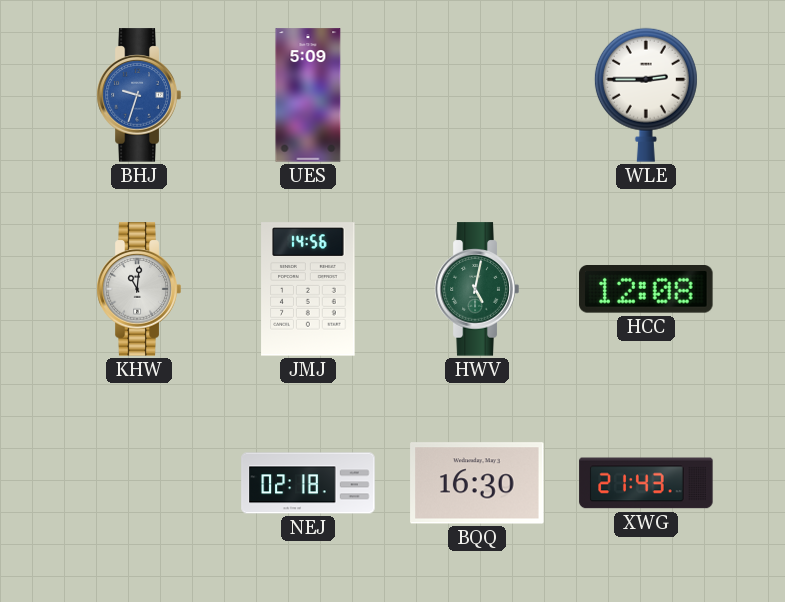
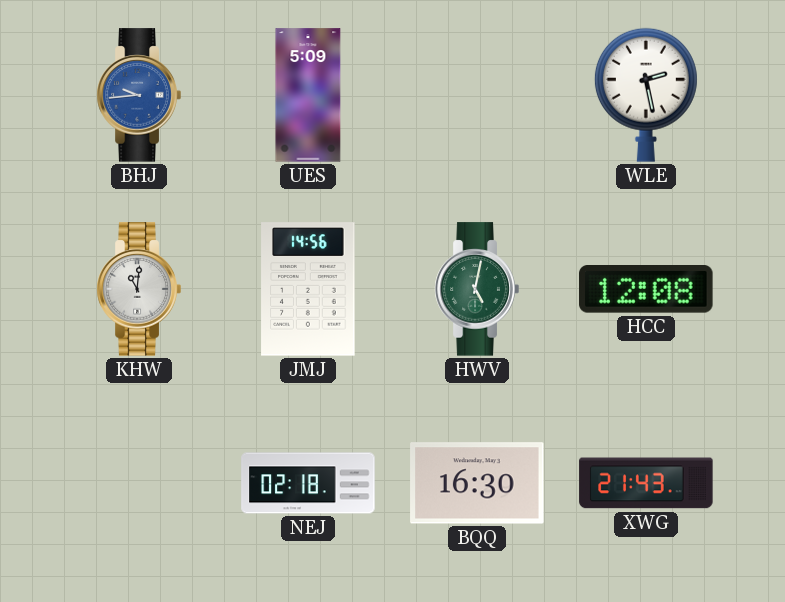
BHJ: 9:33 -> 9:44
WLE: 2:45 -> 2:28
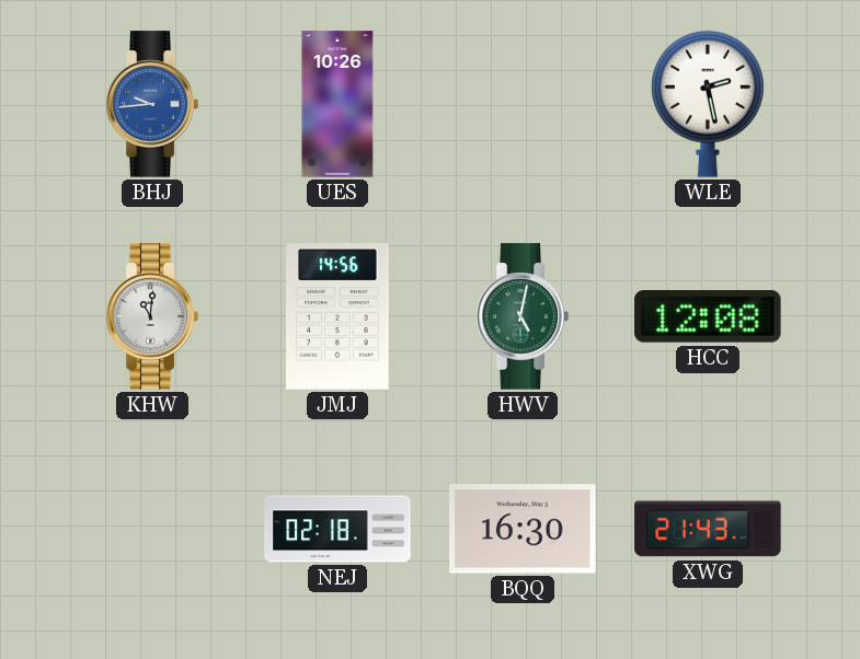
UES: 5:09 -> 10:26
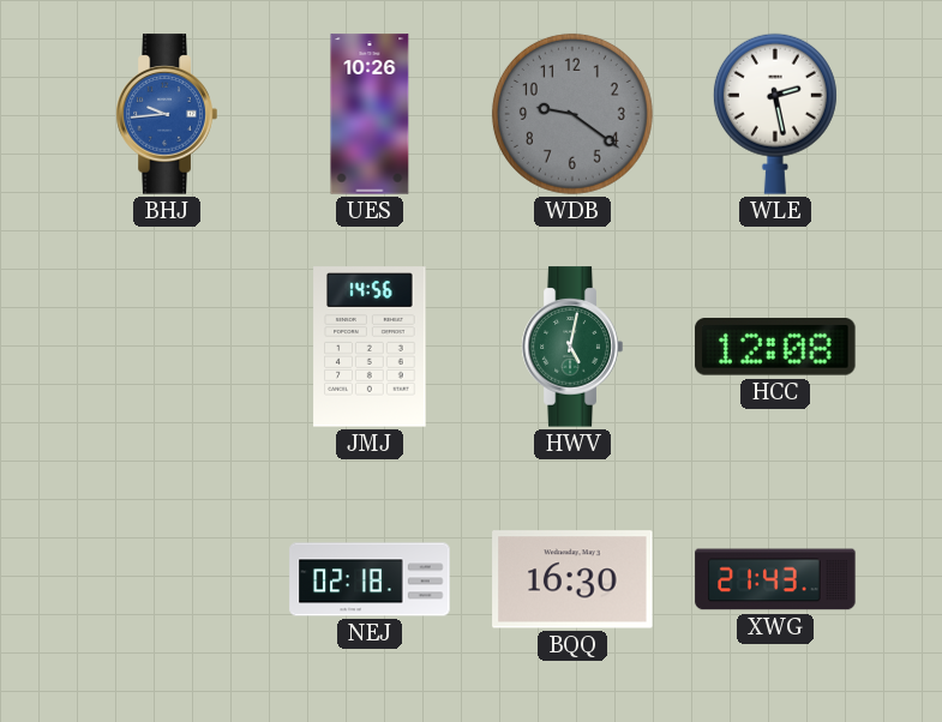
WDB: none -> 9:21
KHW: 11:01 -> none
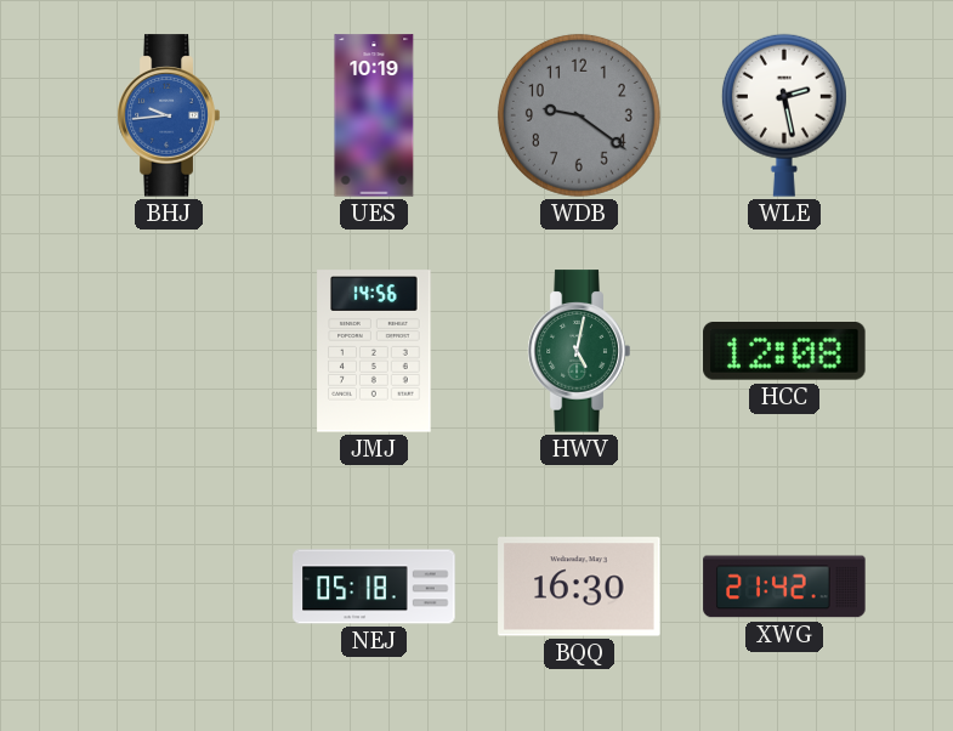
UES: 10:26 -> 10:19
NEJ: 02:18 -> 05:18
XWG: 21:43 -> 21:42
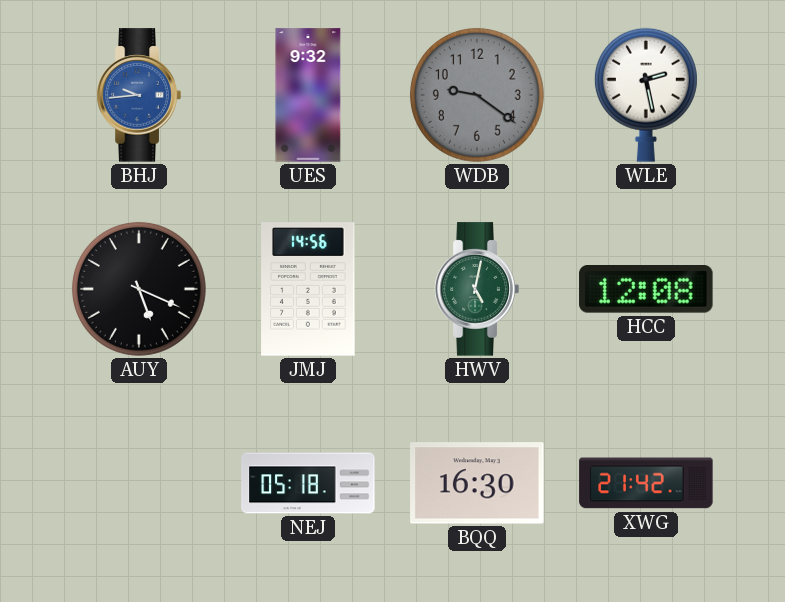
UES: 10:19 -> 9:32
AUY: none -> 5:19
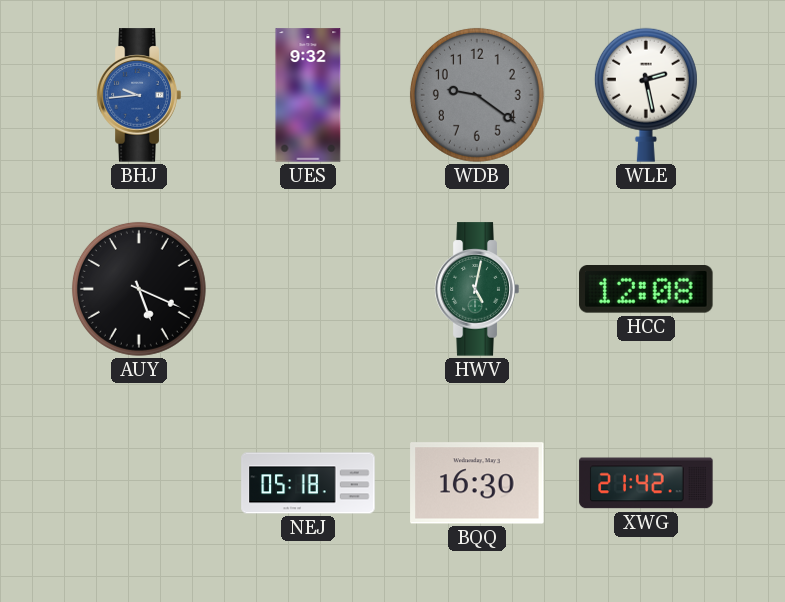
JMJ: 14:56 -> none
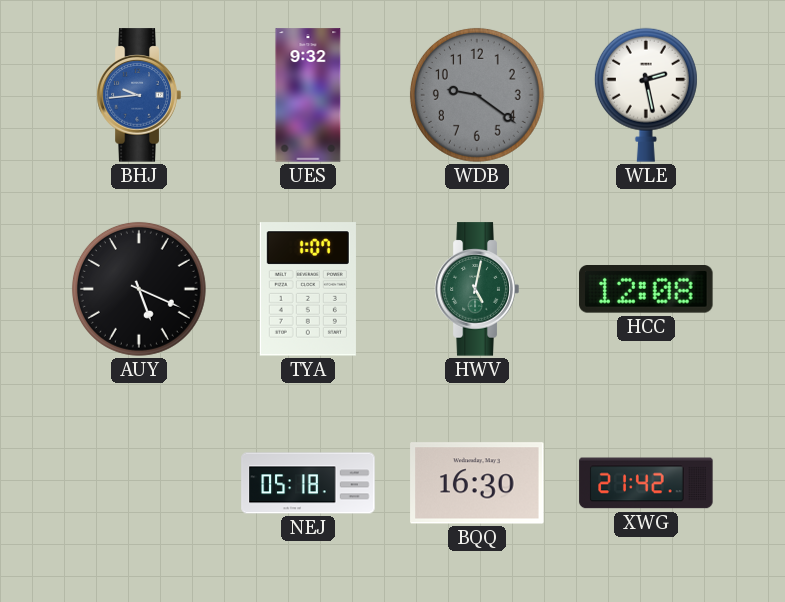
TYA: none -> 1:07
